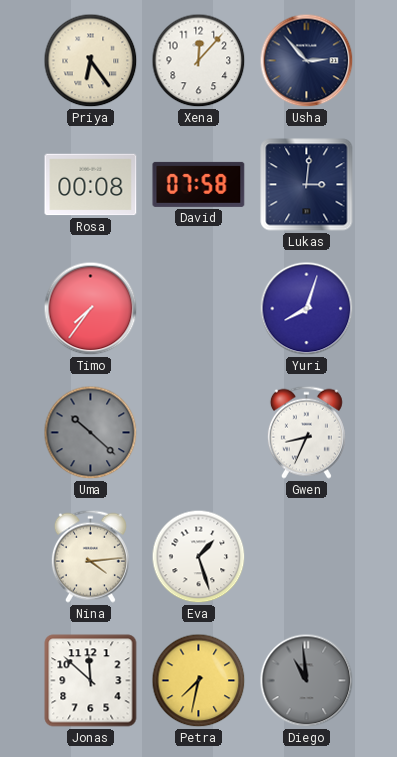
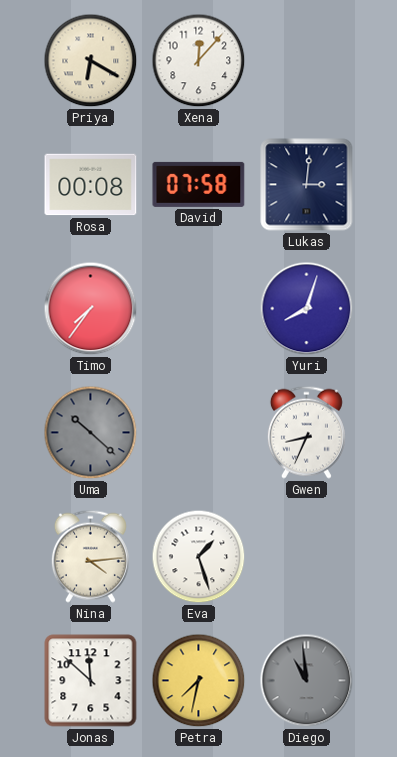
Priya: 6:24 -> 6:20
Usha: 2:53 -> none
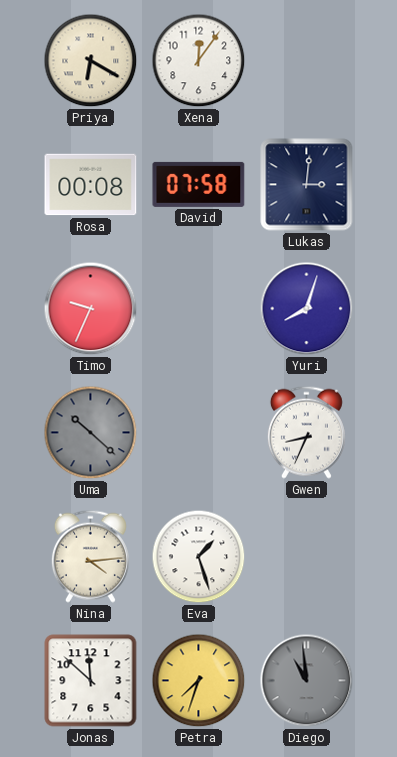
Xena: 12:07 -> 12:06
Timo: 7:36 -> 9:34
Petra: 7:32 -> 7:33
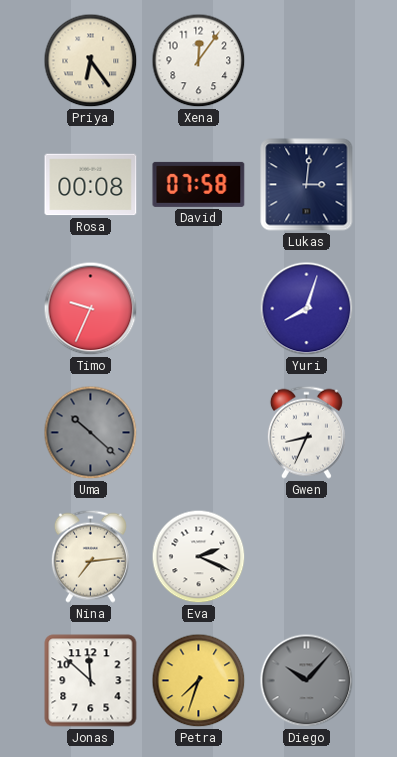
Priya: 6:20 -> 6:24
Nina: 4:14 -> 7:14
Eva: 1:27 -> 2:19
Diego: 10:59 -> 10:07
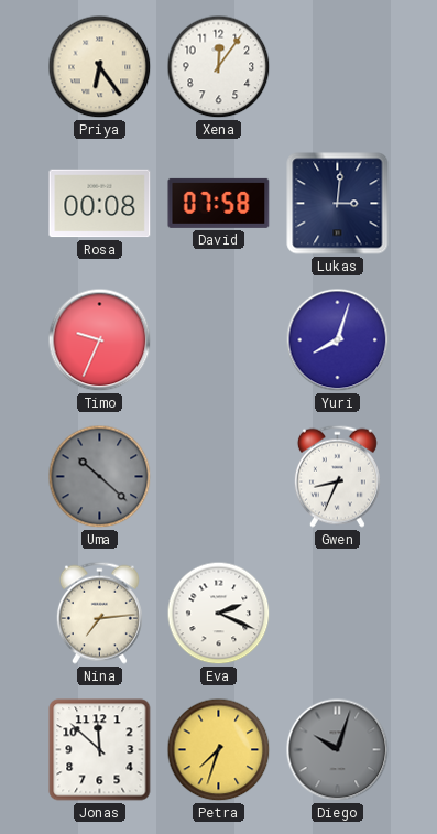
Diego: 10:07 -> 10:03
